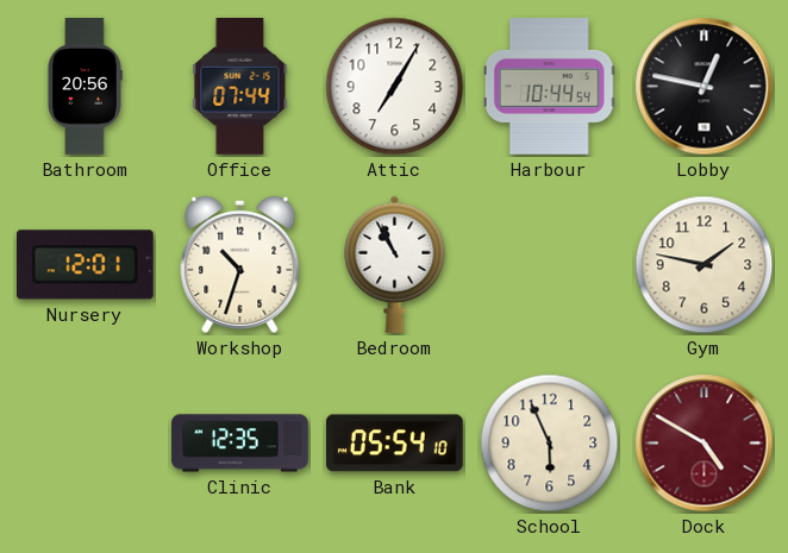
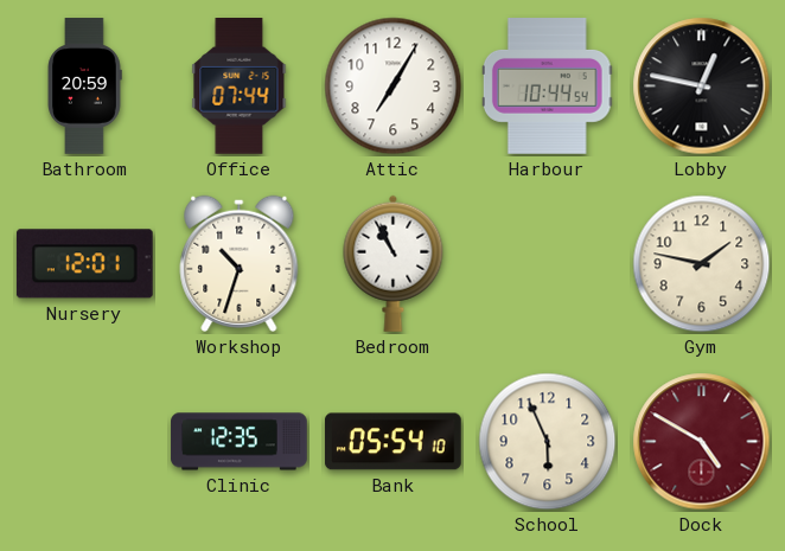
Bathroom: 20:56 -> 20:59
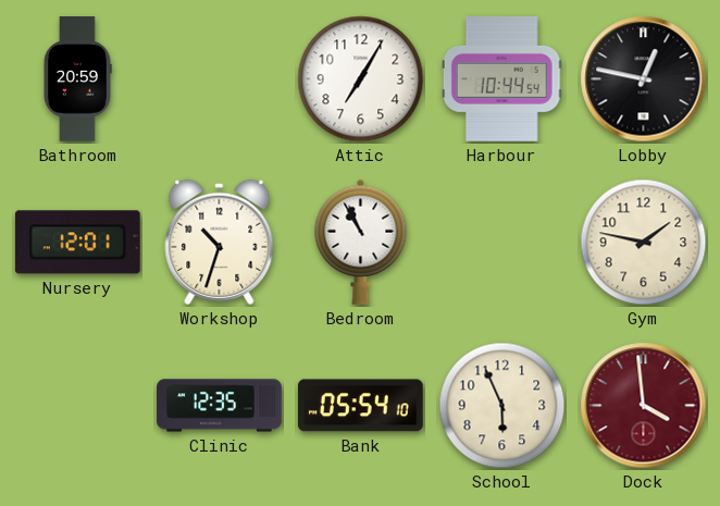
Office: 07:44 -> none
Dock: 4:50 -> 3:59
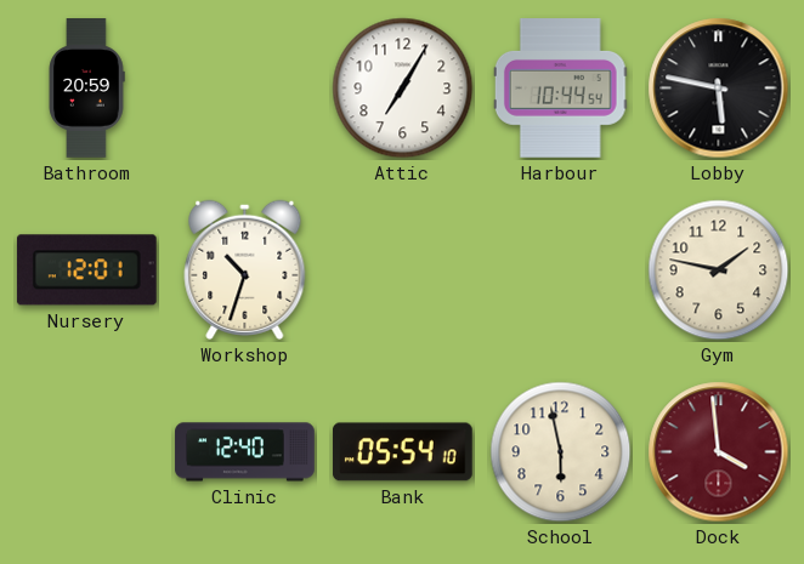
Lobby: 12:47 -> 5:47
Bedroom: 10:56 -> none
Clinic: 12:35 -> 12:40
School: 5:56 -> 5:58
